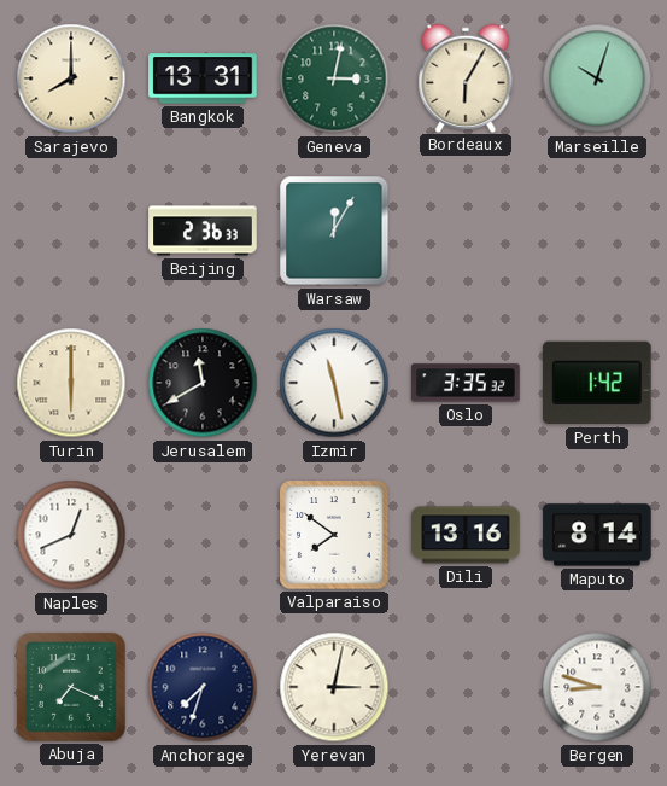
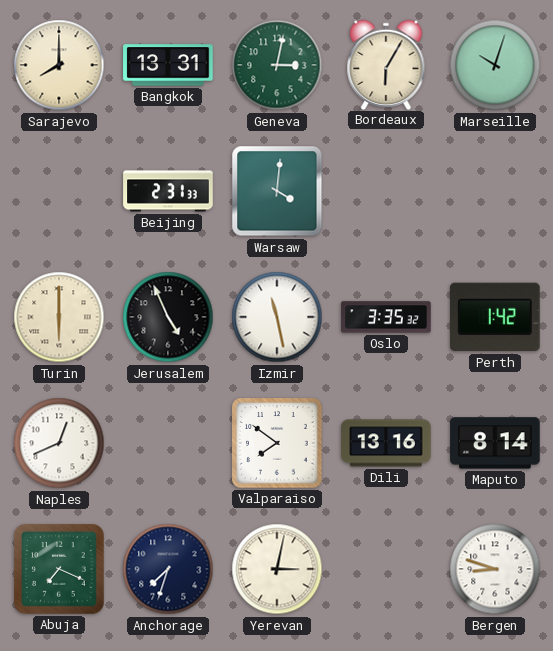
Beijing: 2:36 -> 2:31
Warsaw: 12:05 -> 4:01
Jerusalem: 11:40 -> 4:56
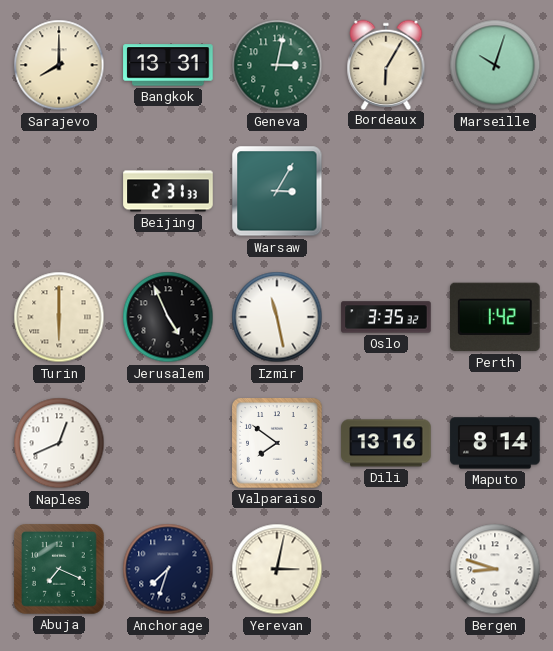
Warsaw: 4:01 -> 3:05
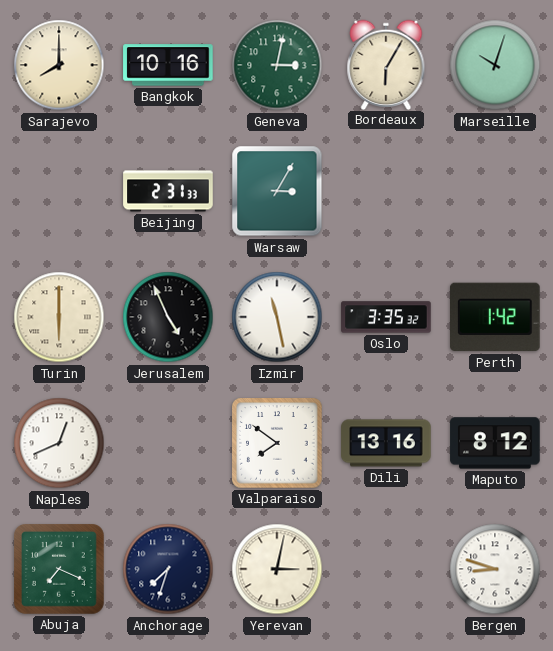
Bangkok: 13:31 -> 10:16
Maputo: 8:14 -> 8:12
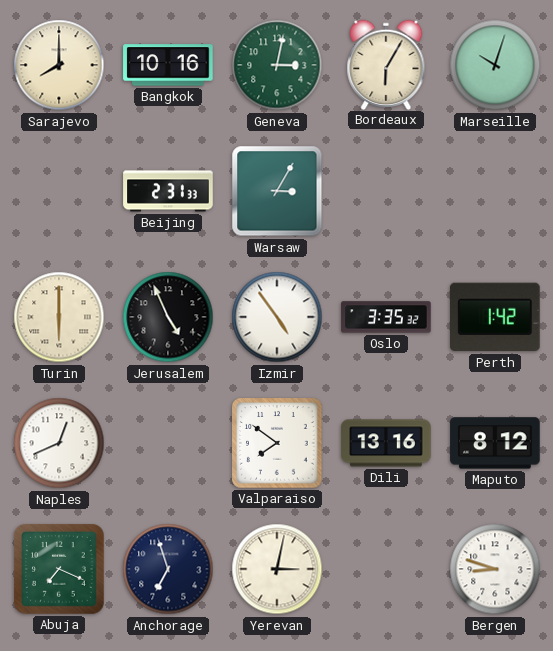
Izmir: 11:28 -> 4:54
Anchorage: 7:33 -> 6:57
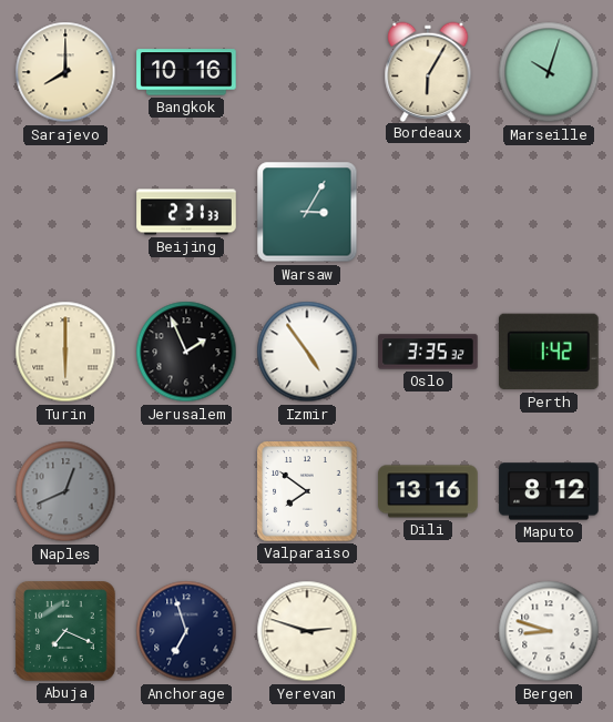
Geneva: 3:02 -> none
Jerusalem: 4:56 -> 1:56
Naples dial: white -> grey
Yerevan: 3:02 -> 2:48
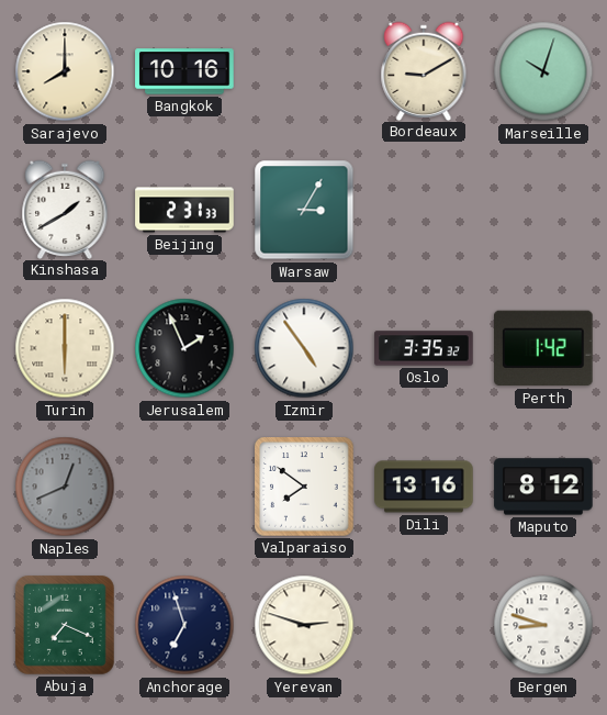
Bordeaux: 6:05 -> 9:10
Kinshasa: none -> 1:40
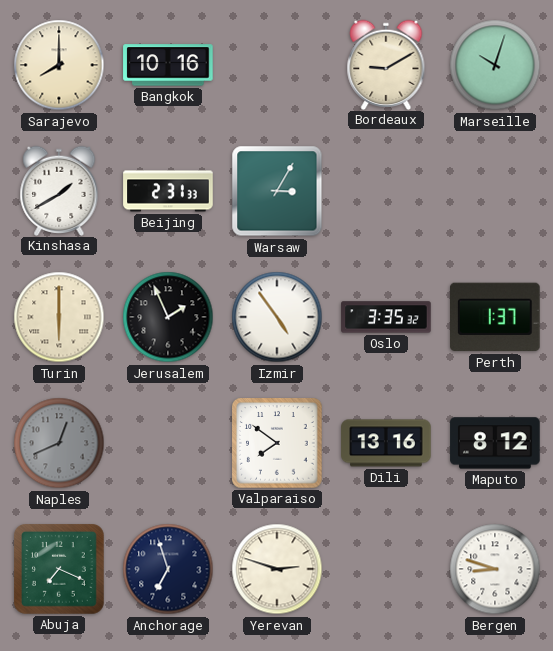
Perth: 1:42 -> 1:37
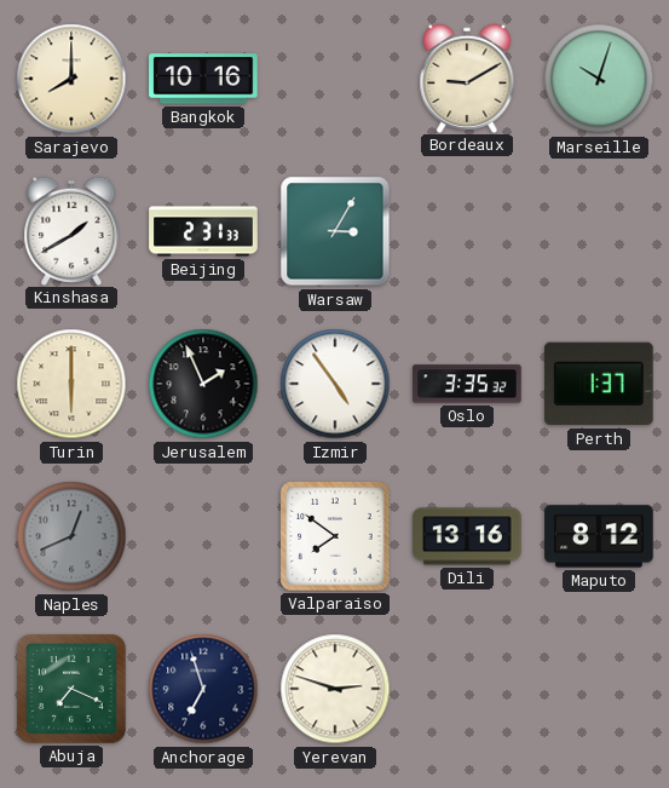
Bergen: 8:48 -> none
